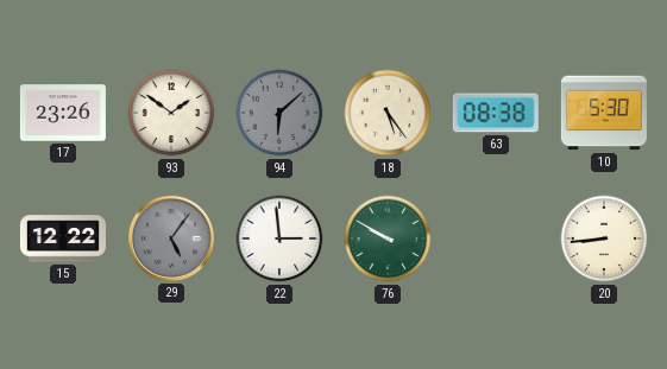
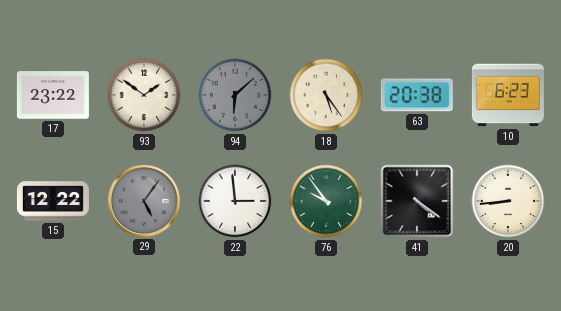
17: 23:26 -> 23:22
63: 08:38 -> 20:38
10: 5:30 -> 6:23
76: 9:50 -> 9:54
41: none -> 4:21
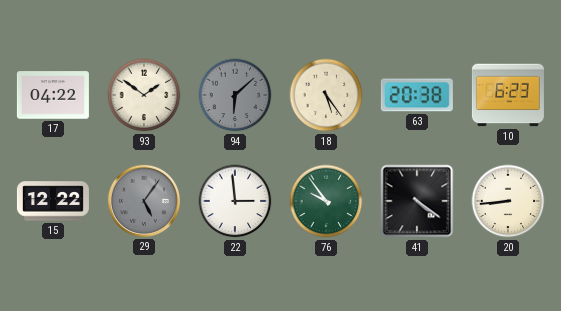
17: 23:22 -> 04:22
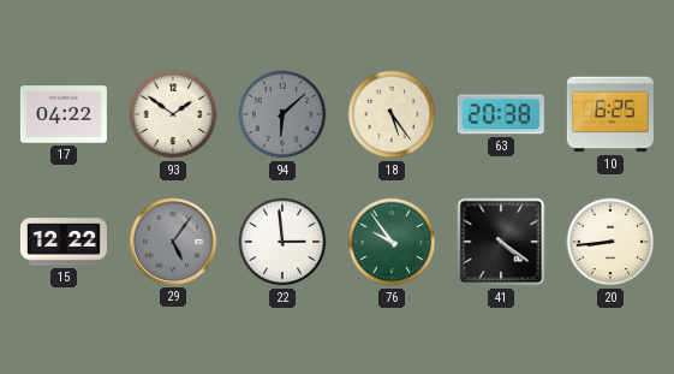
10: 6:23 -> 6:25
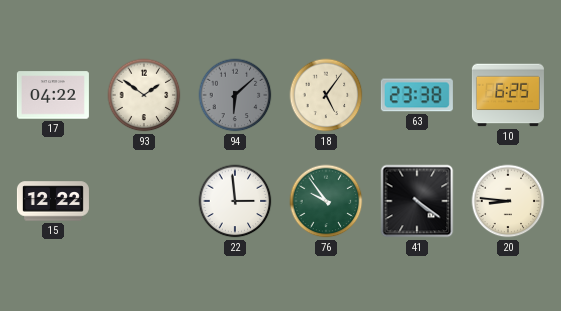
18: 5:24 -> 5:06
63: 20:38 -> 23:38
29: 5:06 -> none
20: 8:44 -> 8:46
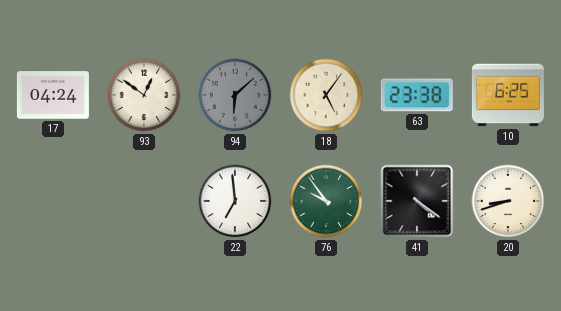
17: 04:22 -> 04:24
93: 1:51 -> 12:51
15: 12:22 -> none
22: 2:59 -> 6:59
20: 8:46 -> 8:42
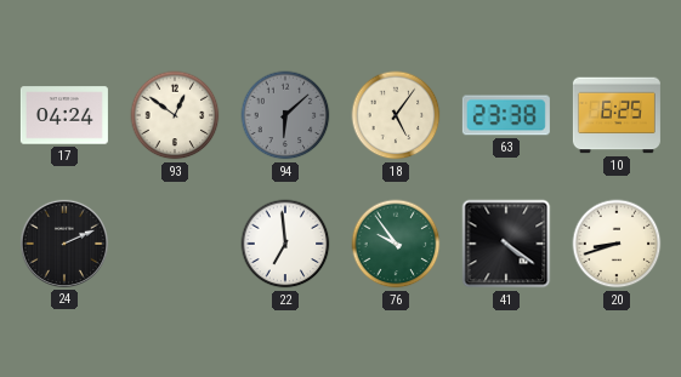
24: none -> 2:11
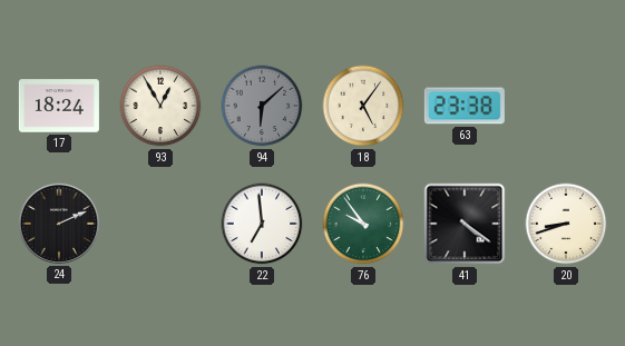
17: 04:24 -> 18:24
93: 12:51 -> 12:55
10: 6:25 -> none
